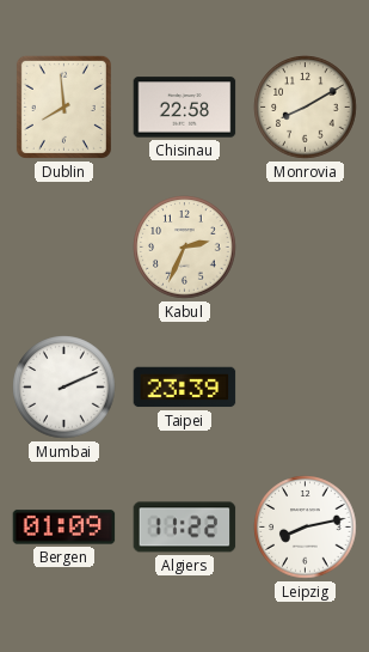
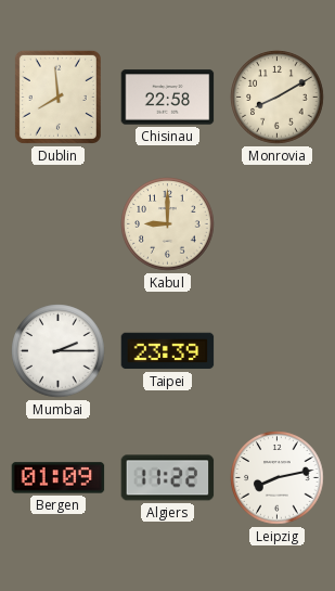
Kabul: 2:34 -> 9:00
Mumbai: 2:11 -> 2:15
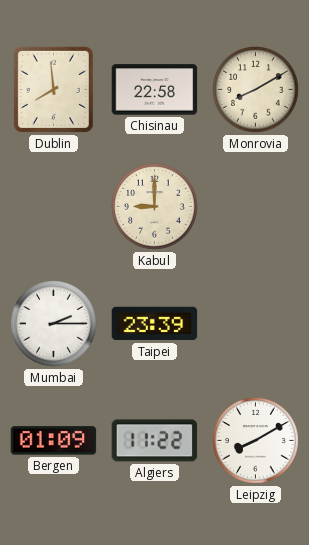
Leipzig: 8:13 -> 8:10
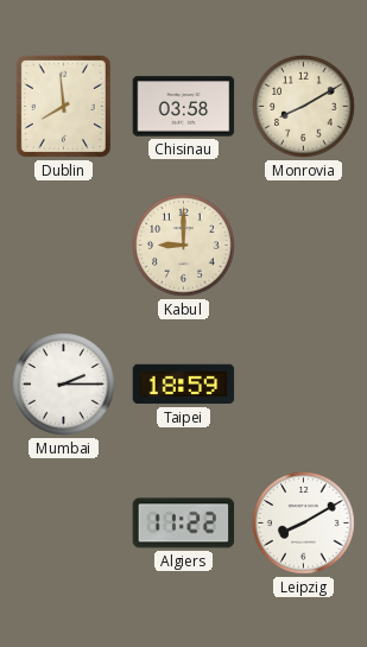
Chisinau: 22:58 -> 03:58
Taipei: 23:39 -> 18:59
Bergen: 01:09 -> none
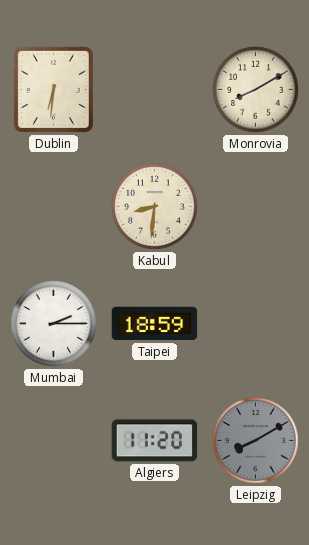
Dublin: 7:59 -> 6:31
Chisinau: 03:58 -> none
Kabul: 9:00 -> 8:31
Algiers: 11:22 -> 11:20
Leipzig dial: white -> grey
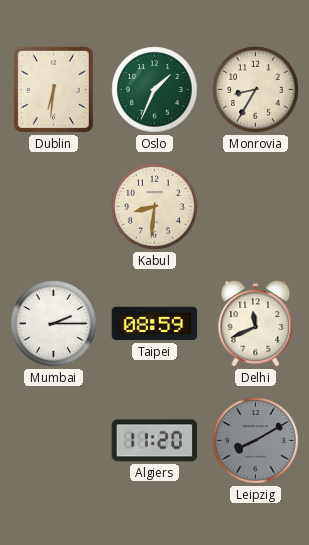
Oslo: none -> 1:34
Monrovia: 8:10 -> 8:35
Taipei: 18:59 -> 08:59
Delhi: none -> 11:41
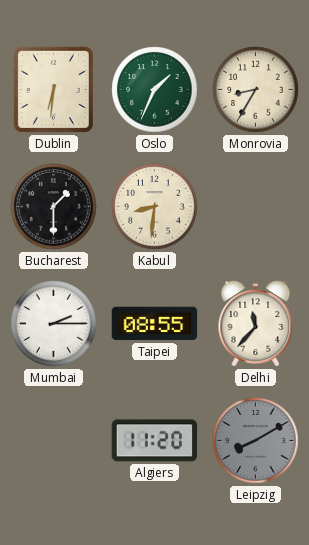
Bucharest: none -> 1:30
Taipei: 08:59 -> 08:55
Delhi: 11:41 -> 11:37
